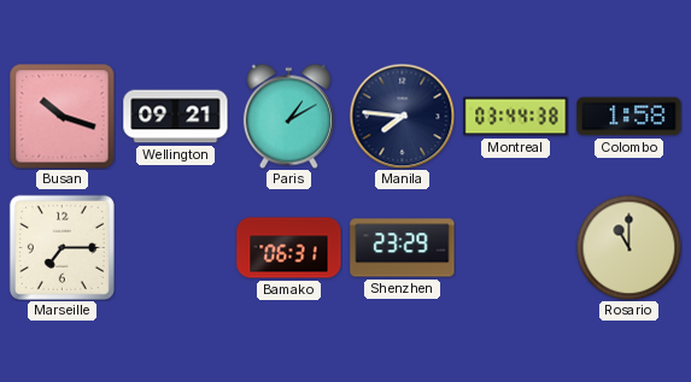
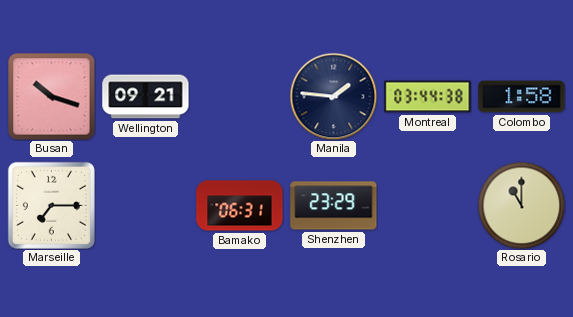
Paris: 1:10 -> none
Manila: 7:46 -> 1:46
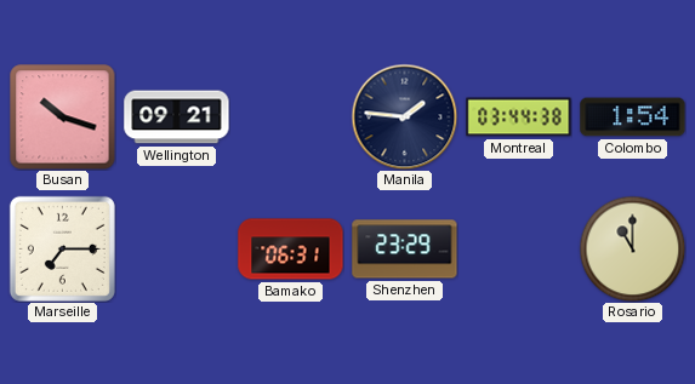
Colombo: 1:58 -> 1:54
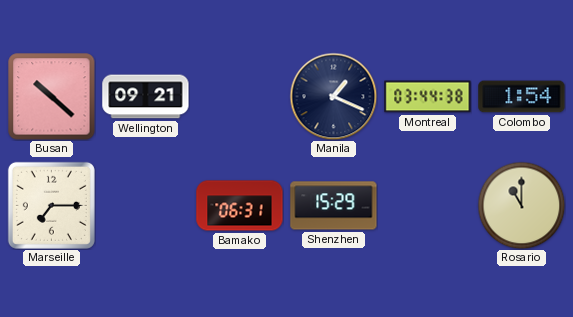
Busan: 10:18 -> 10:22
Manila: 1:46 -> 1:19
Shenzhen: 23:29 -> 15:29
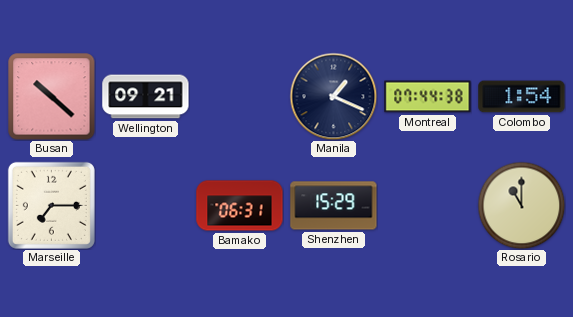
Montreal: 03:44 -> 07:44
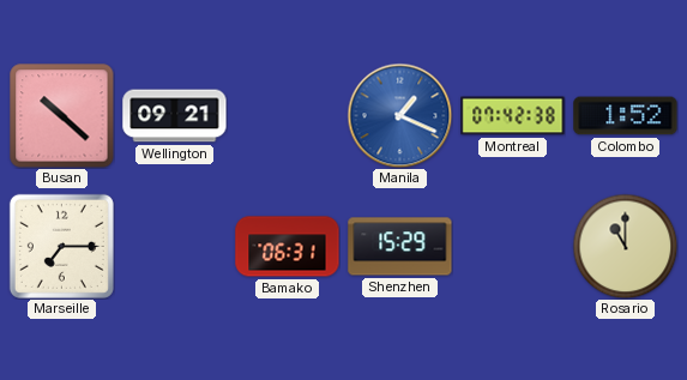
Manila dial: navy -> blue
Montreal: 07:44 -> 07:42
Colombo: 1:54 -> 1:52
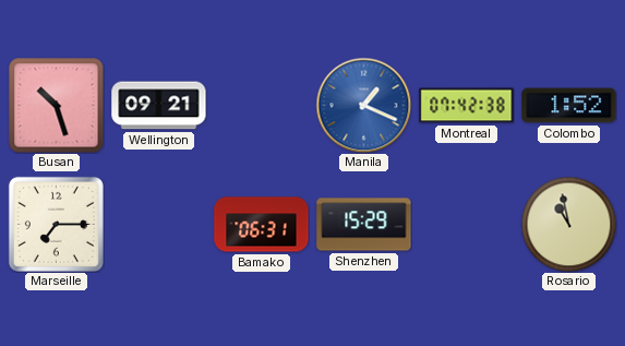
Busan: 10:22 -> 10:27
Rosario: 11:00 -> 10:58
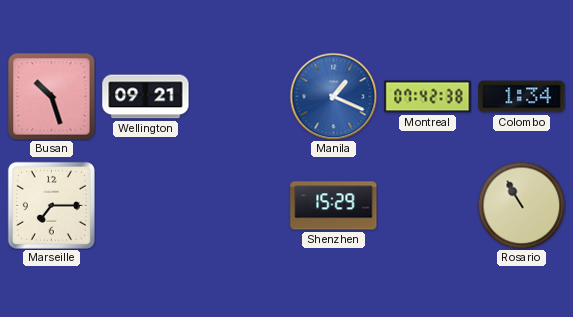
Colombo: 1:52 -> 1:34
Bamako: 06:31 -> none
Rosario: 10:58 -> 10:55
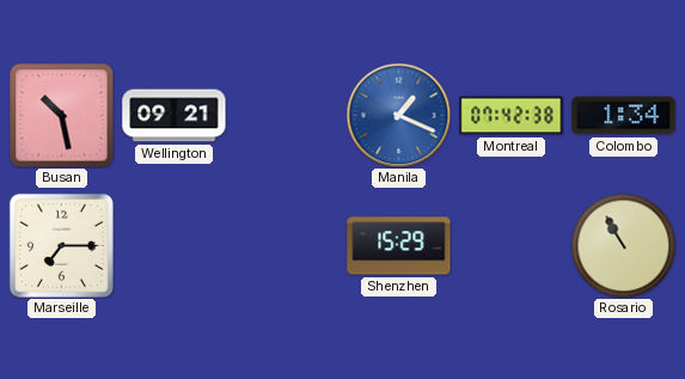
Busan: 10:27 -> 10:28
